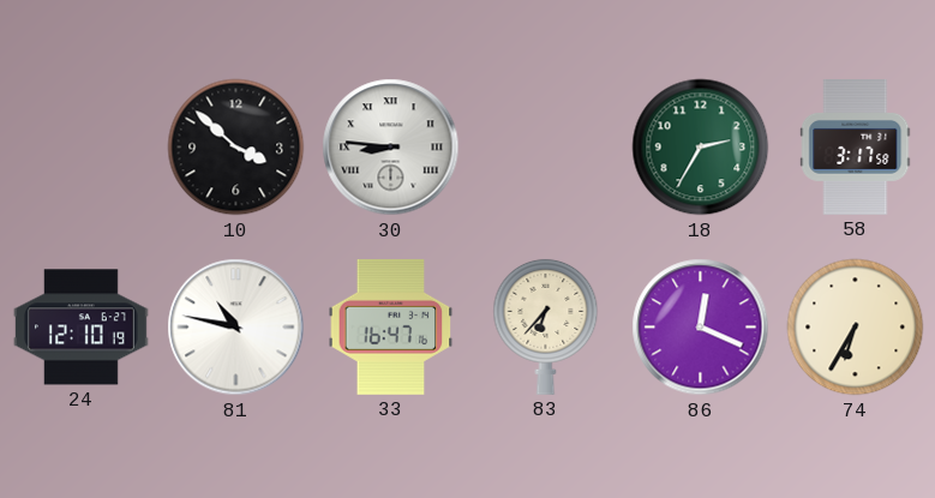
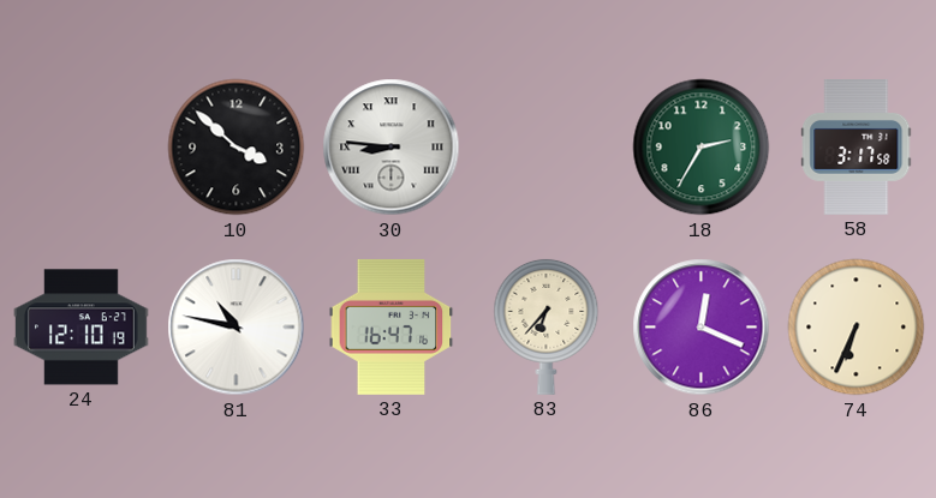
74: 6:35 -> 6:34
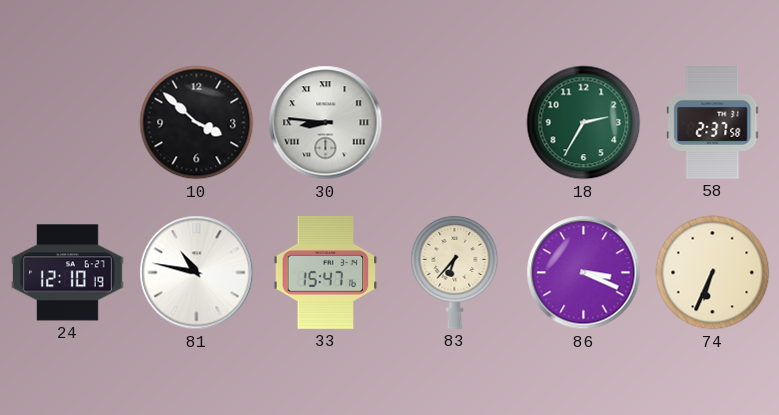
58: 3:17 -> 2:37
33: 16:47 -> 15:47
86: 12:19 -> 3:19
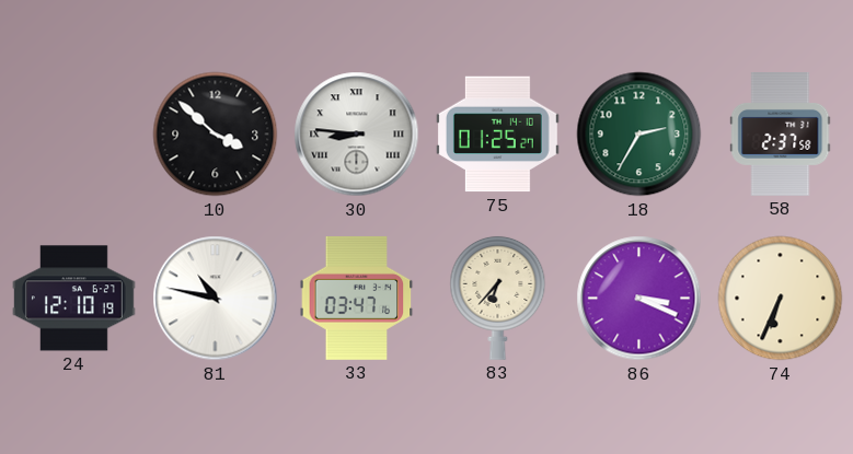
75: none -> 01:25
33: 15:47 -> 03:47
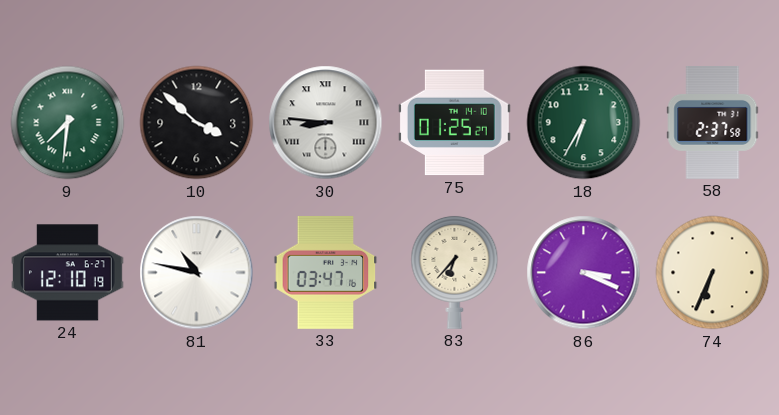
9: none -> 7:31
18: 2:35 -> 6:35
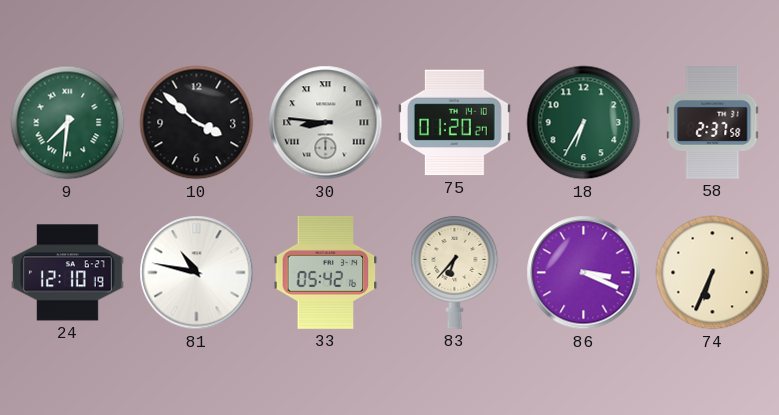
75: 01:25 -> 01:20
33: 03:47 -> 05:42
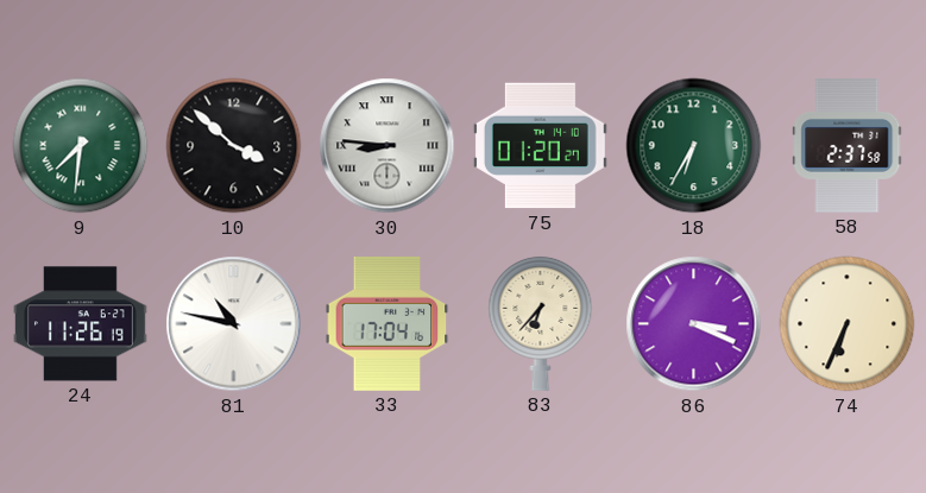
24: 12:10 -> 11:26
33: 05:42 -> 17:04
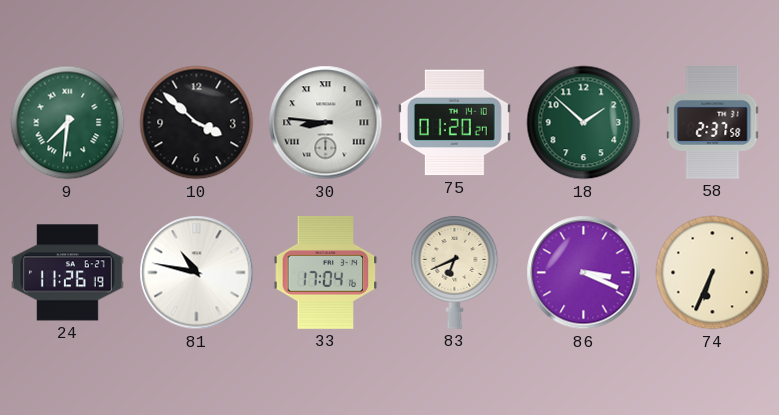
18: 6:35 -> 1:52
83: 6:37 -> 6:41
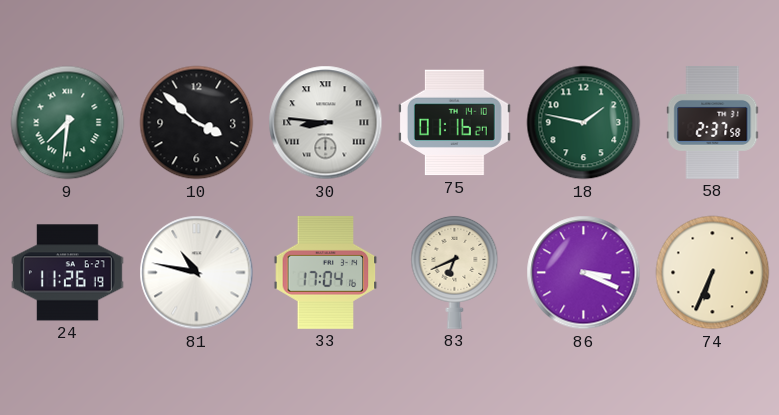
75: 01:20 -> 01:16
18: 1:52 -> 1:47
